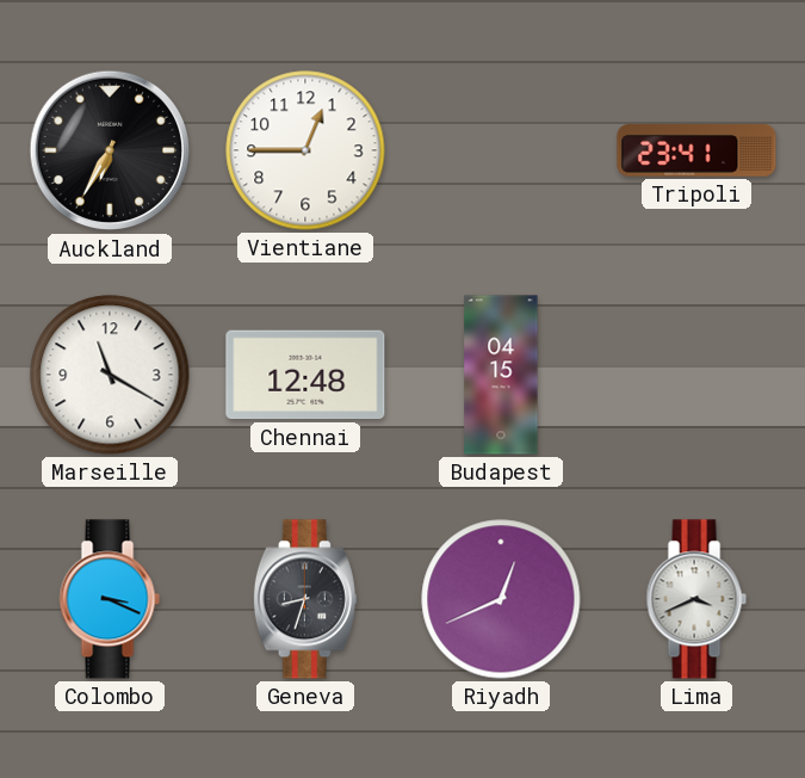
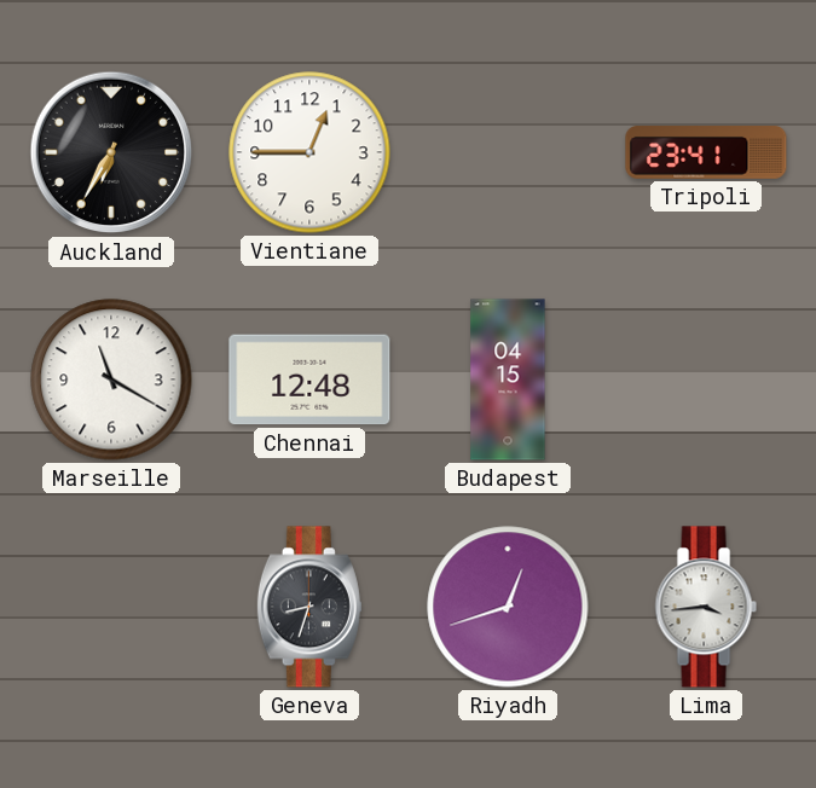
Colombo: 3:19 -> none
Riyadh: 12:41 -> 12:42
Lima: 3:41 -> 3:44
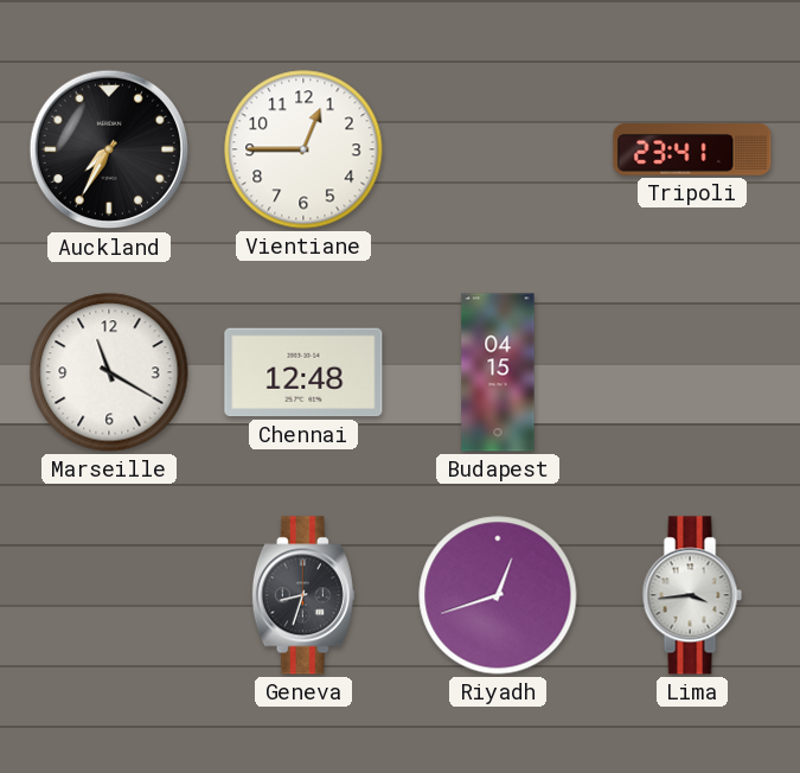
Auckland: 6:35 -> 7:35
